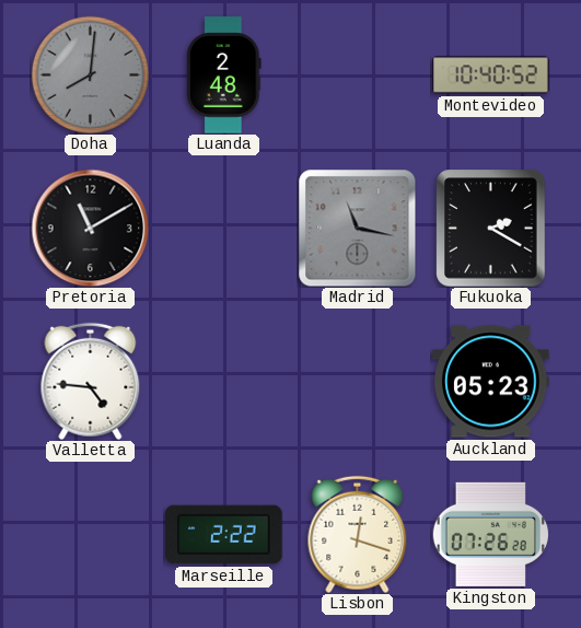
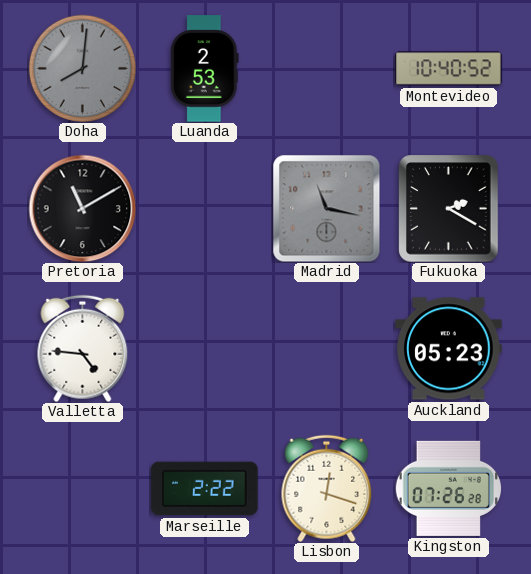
Luanda: 2:48 -> 2:53
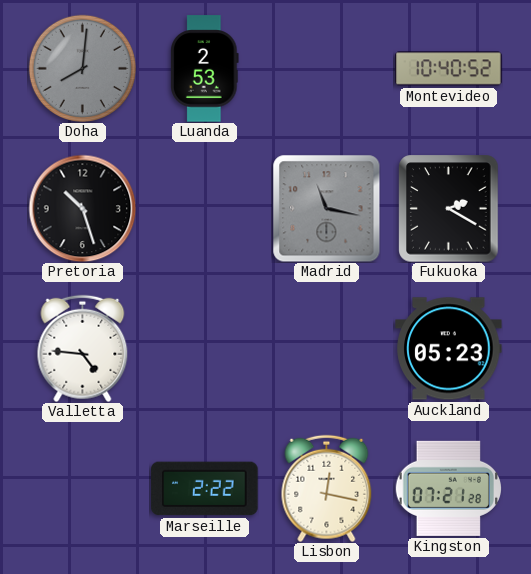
Pretoria: 11:10 -> 10:27
Lisbon: 12:18 -> 12:17
Kingston: 07:26 -> 07:21
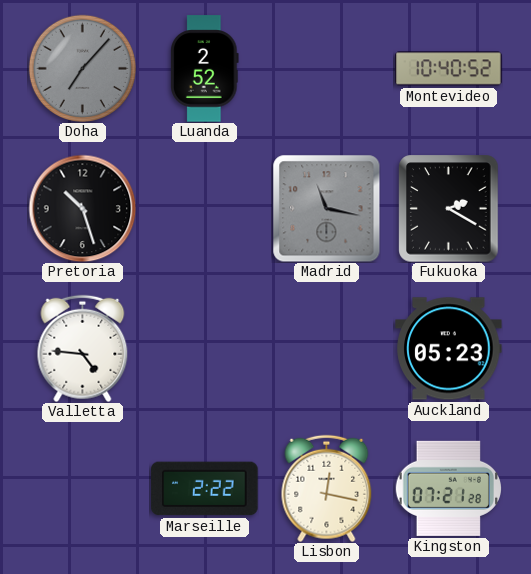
Doha: 8:01 -> 7:07
Luanda: 2:53 -> 2:52
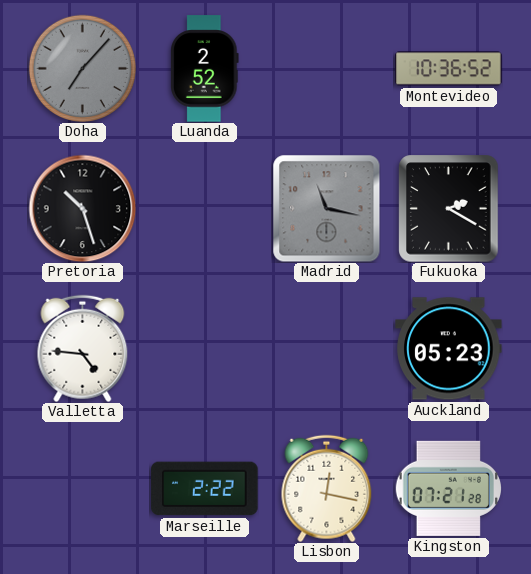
Montevideo: 10:40 -> 10:36
